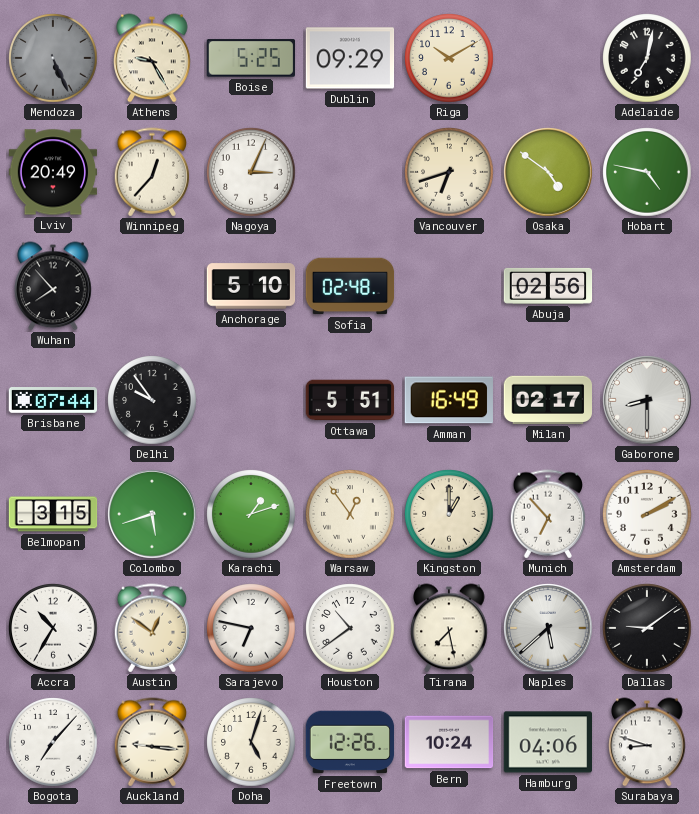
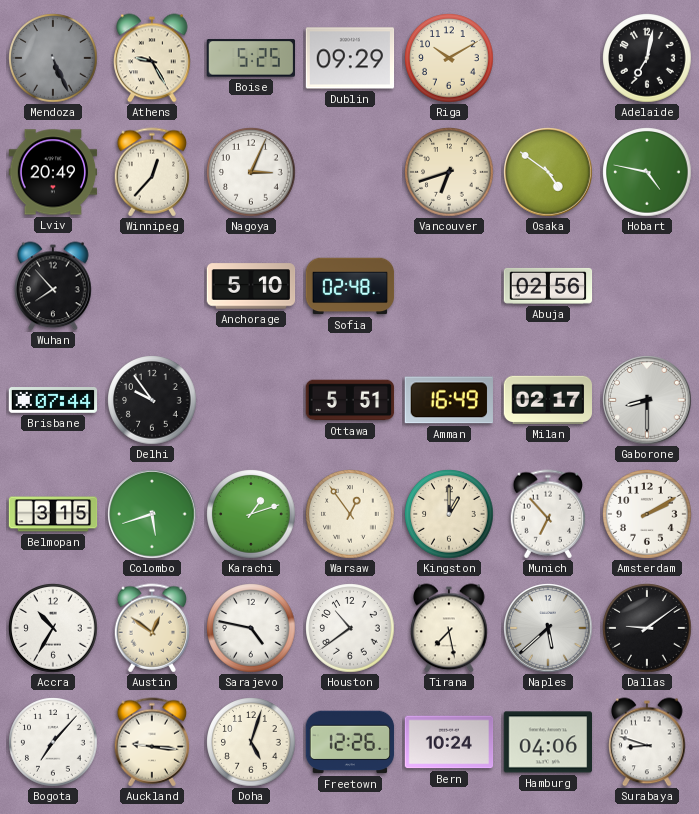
Sarajevo: 6:47 -> 4:47
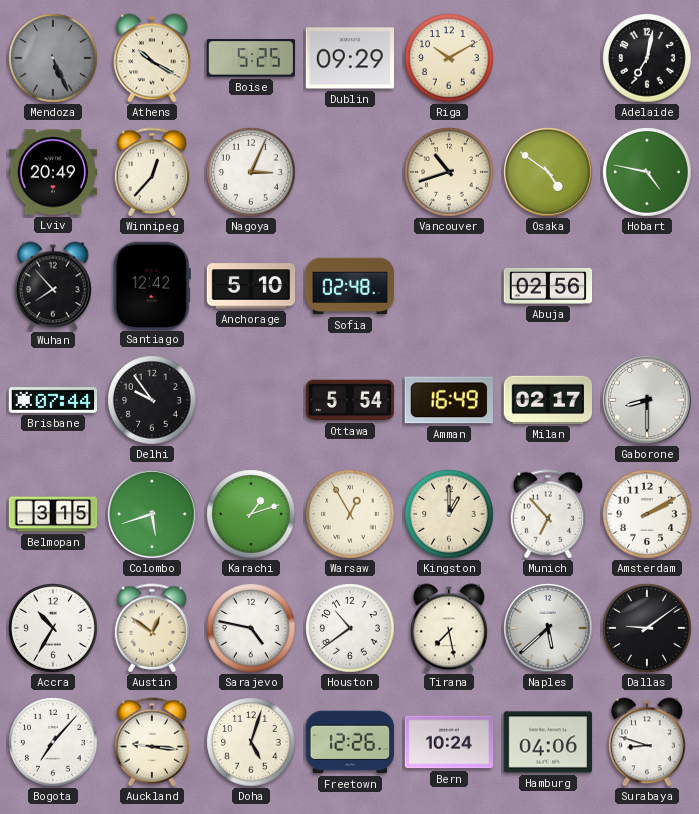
Athens: 9:25 -> 10:20
Vancouver: 6:42 -> 10:42
Santiago: none -> 12:42
Ottawa: 5:51 -> 5:54
Warsaw: 12:54 -> 12:55
